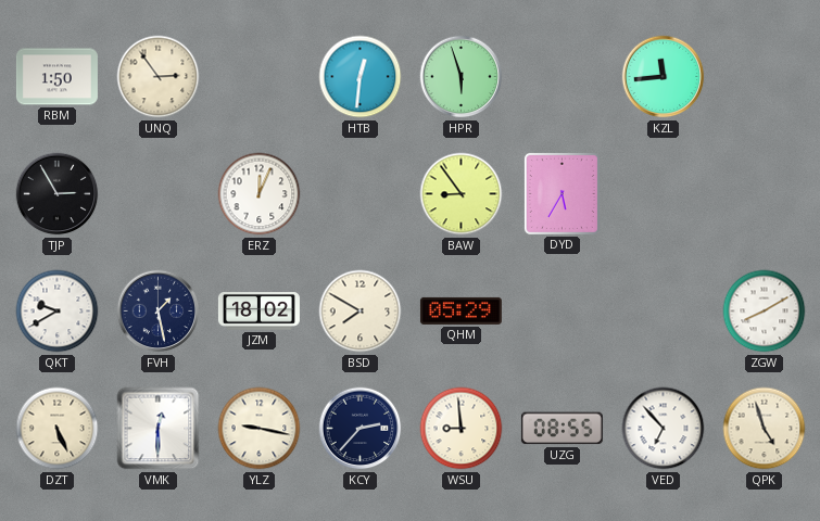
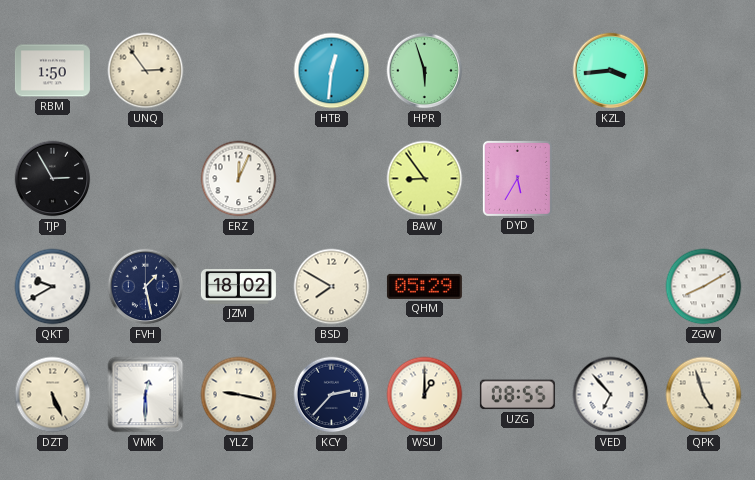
KZL: 11:44 -> 3:44
WSU: 8:59 -> 1:00
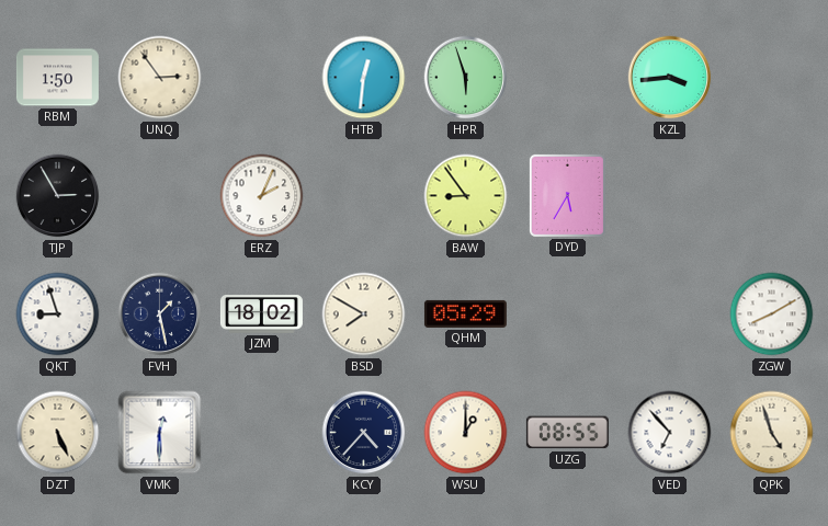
ERZ: 12:04 -> 2:04
QKT: 9:40 -> 8:57
YLZ: 9:17 -> none
KCY: 2:37 -> 4:37
